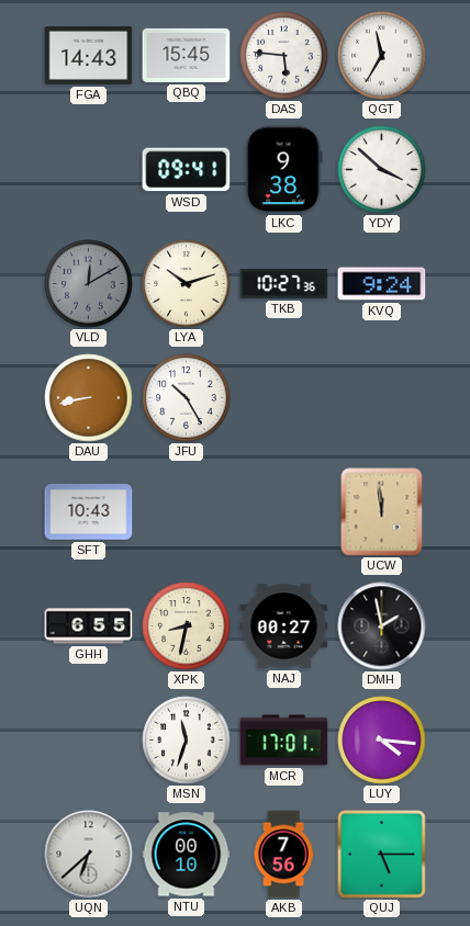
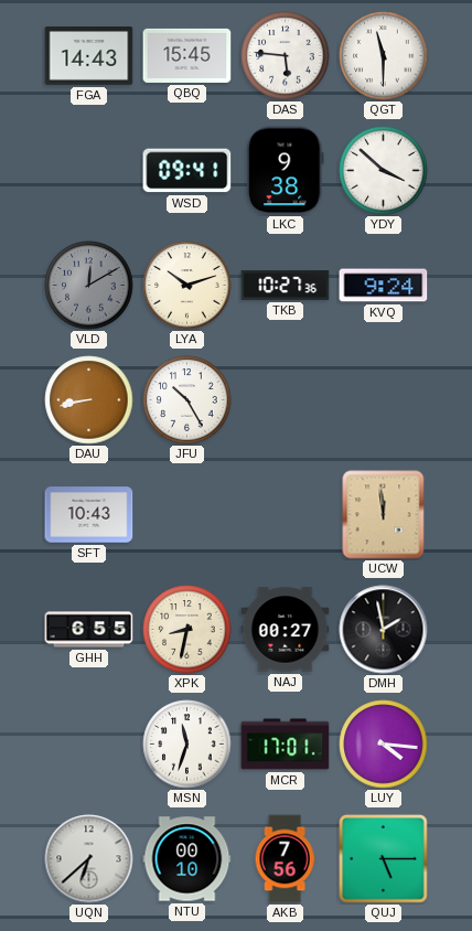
QGT: 11:35 -> 11:30
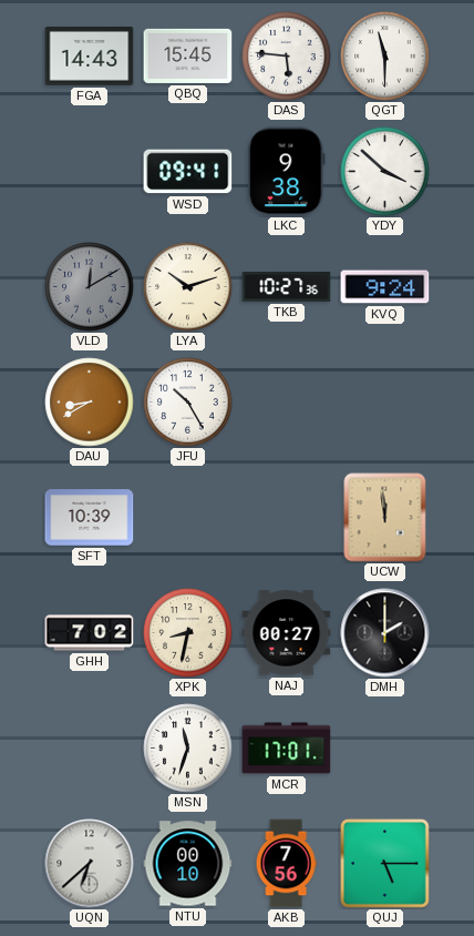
DAU: 8:43 -> 8:40
SFT: 10:43 -> 10:39
GHH: 6:55 -> 7:02
DMH: 1:58 -> 2:00
LUY: 4:16 -> none
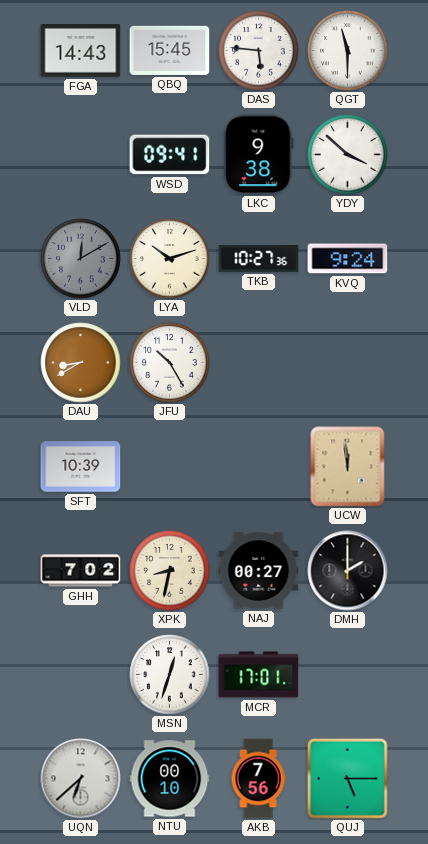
MSN: 11:33 -> 12:33
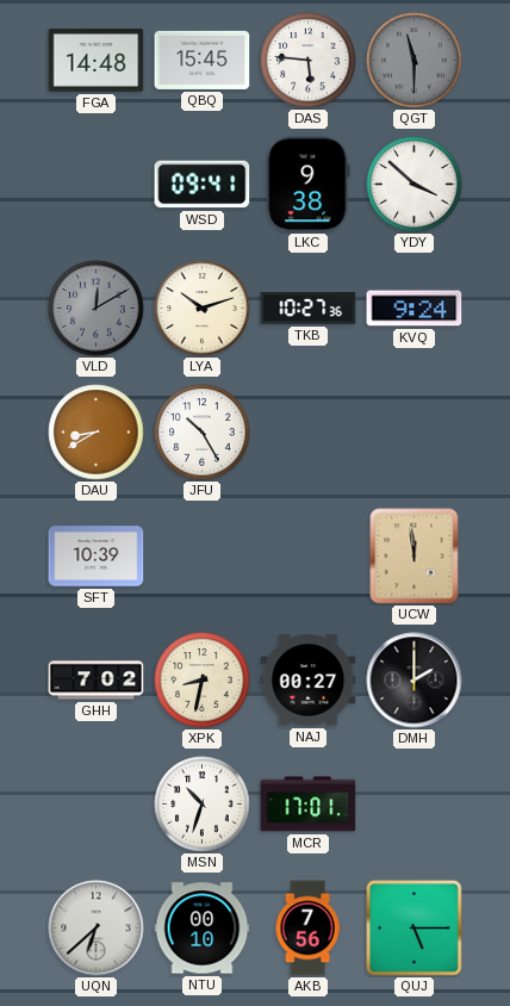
FGA: 14:43 -> 14:48
QGT dial: white -> grey
MSN: 12:33 -> 10:33
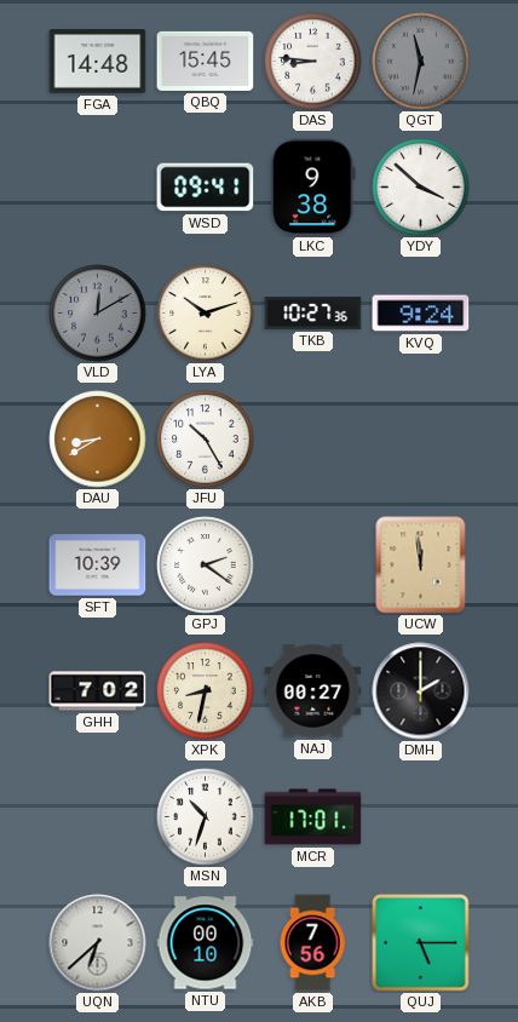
DAS: 5:46 -> 8:46
QGT: 11:30 -> 11:32
GPJ: none -> 2:21
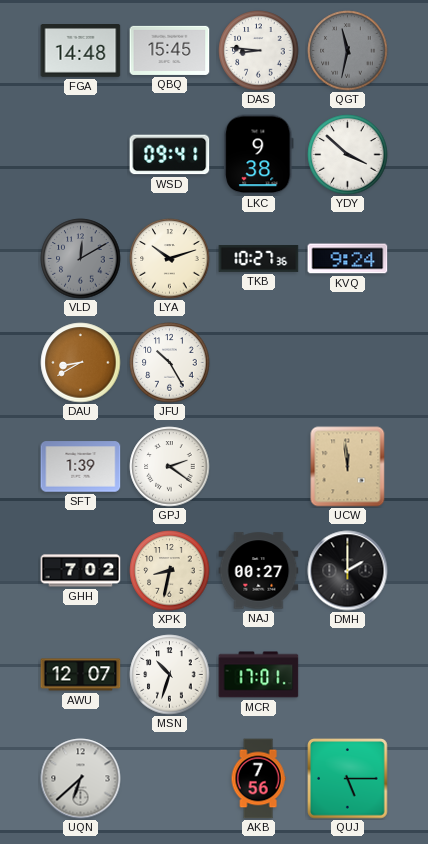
SFT: 10:39 -> 1:39
AWU: none -> 12:07
NTU: 00:10 -> none
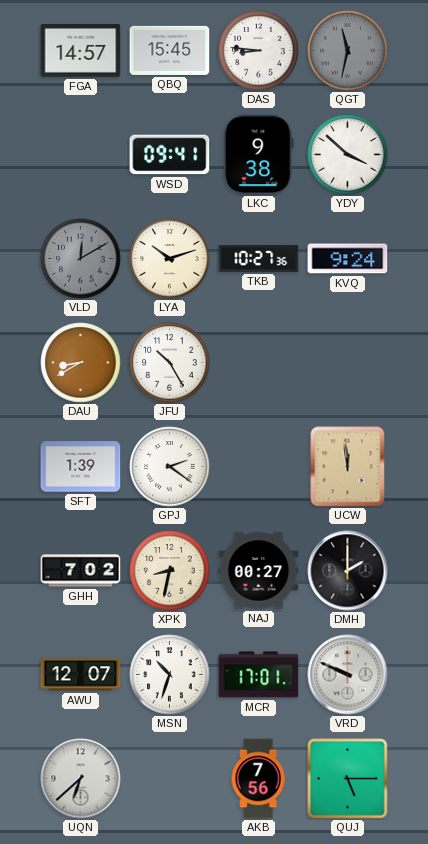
FGA: 14:48 -> 14:57
VRD: none -> 9:49
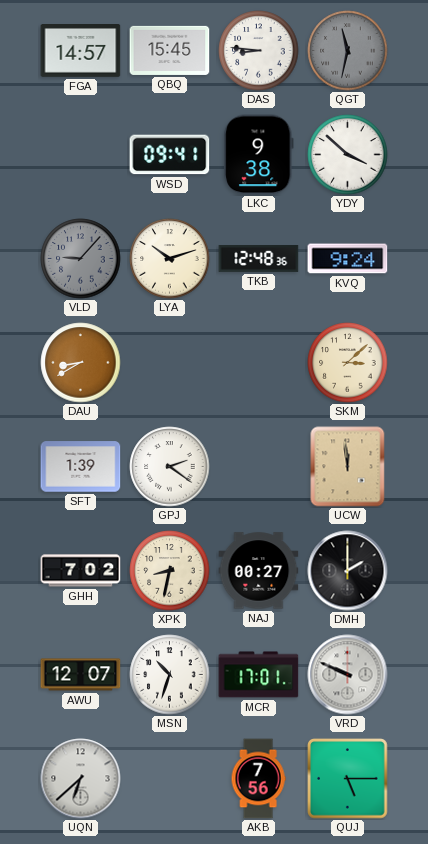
VLD: 12:10 -> 9:07
TKB: 10:27 -> 12:48
JFU: 10:25 -> none
SKM: none -> 3:08
